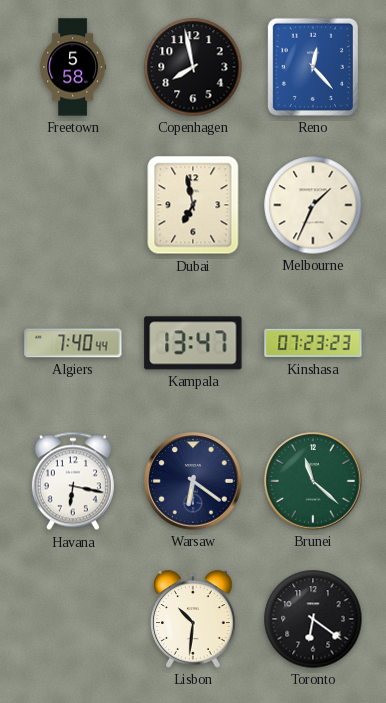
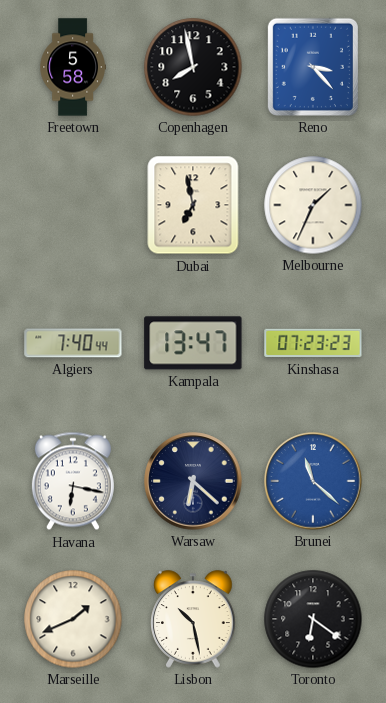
Reno: 12:23 -> 3:23
Warsaw: 6:21 -> 6:22
Brunei dial: green -> blue
Marseille: none -> 1:41
Lisbon: 10:31 -> 10:28
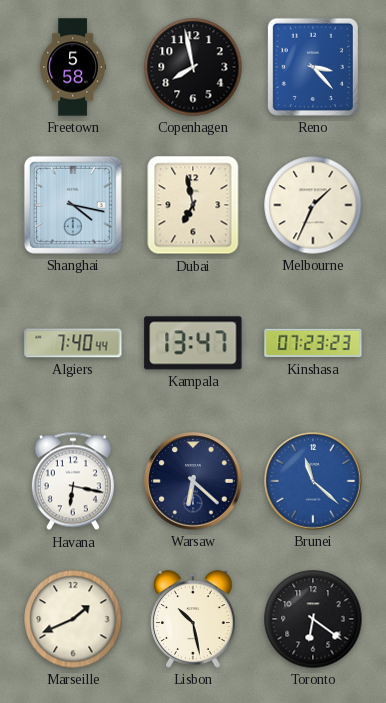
Shanghai: none -> 4:17
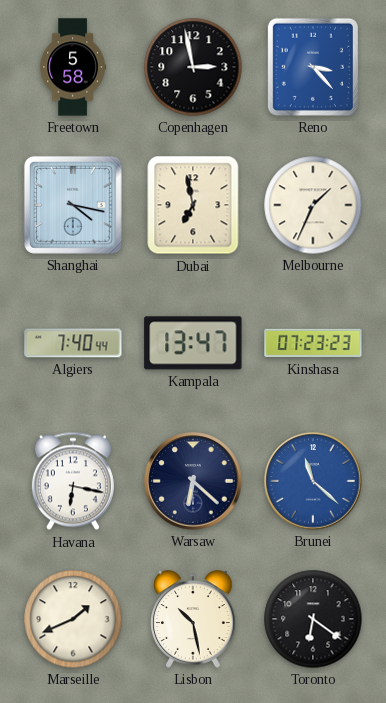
Copenhagen: 7:58 -> 2:58
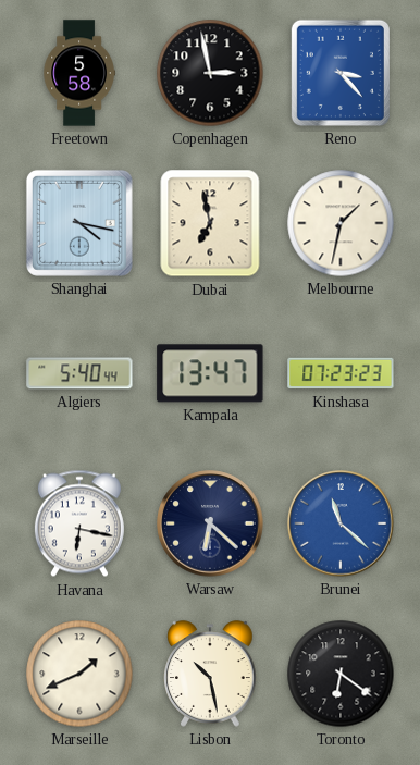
Melbourne: 1:34 -> 1:32
Algiers: 7:40 -> 5:40
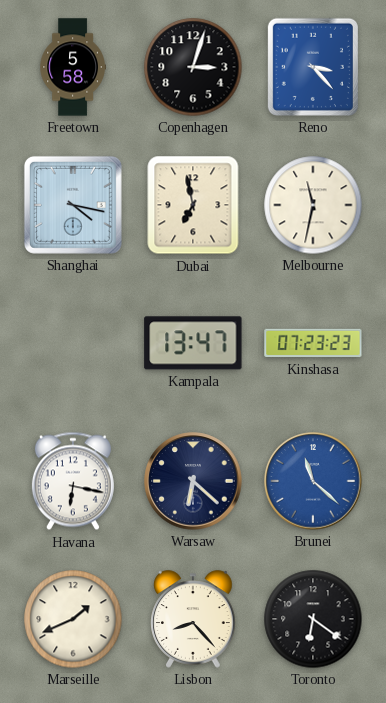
Copenhagen: 2:58 -> 3:03
Melbourne: 1:32 -> 11:32
Algiers: 5:40 -> none
Lisbon: 10:28 -> 8:23
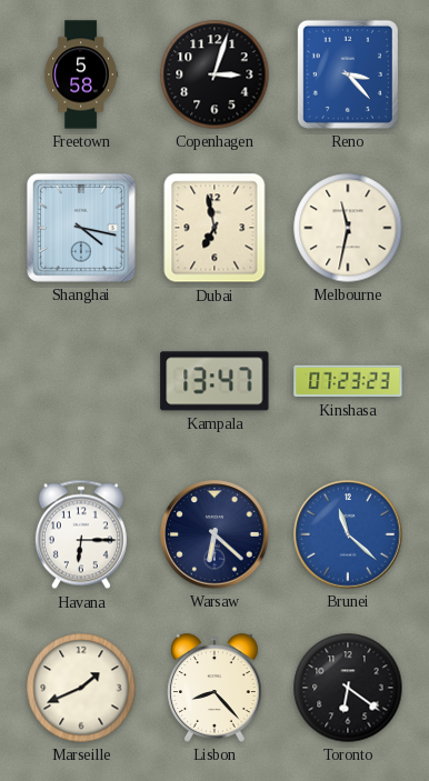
Havana: 6:17 -> 6:15
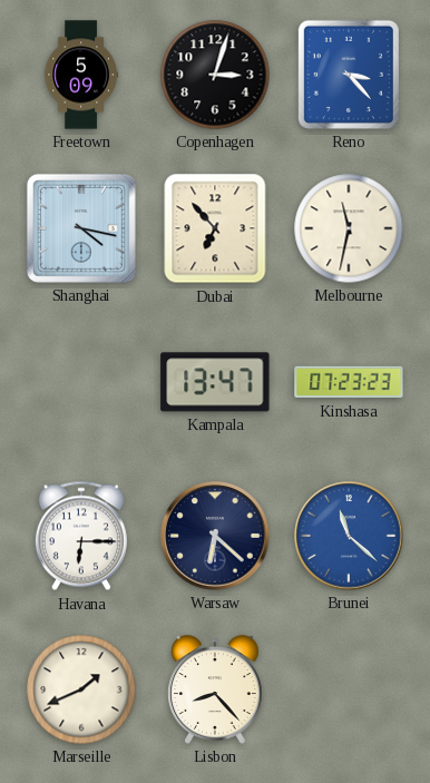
Freetown: 5:58 -> 5:09
Dubai: 6:58 -> 6:53
Toronto: 6:21 -> none
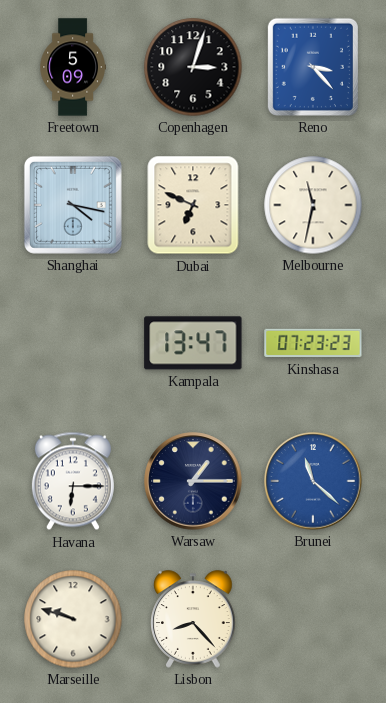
Dubai: 6:53 -> 6:49
Warsaw: 6:22 -> 1:15
Marseille: 1:41 -> 9:48
